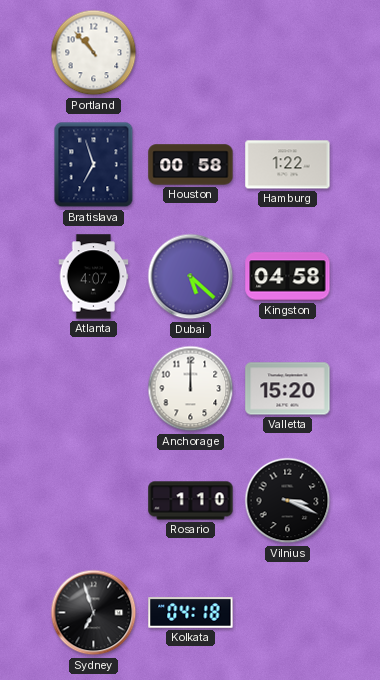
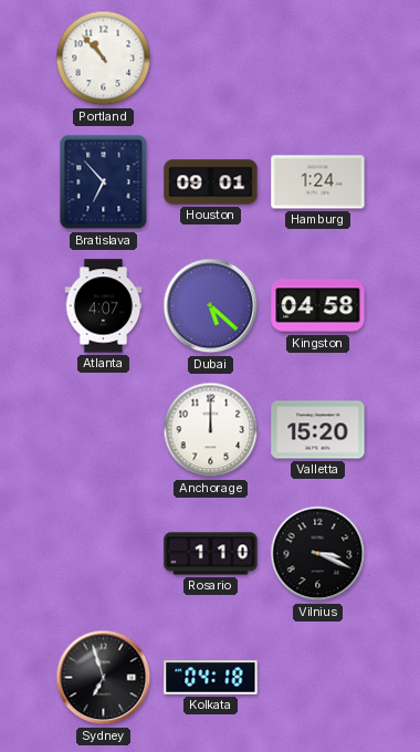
Bratislava: 6:57 -> 6:53
Houston: 00:58 -> 09:01
Hamburg: 1:22 -> 1:24
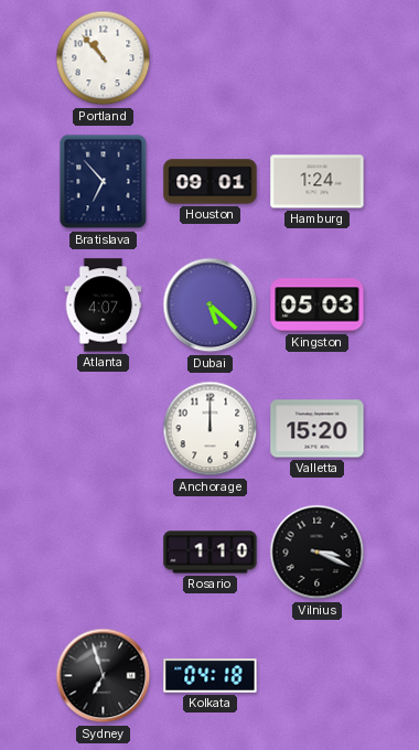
Kingston: 04:58 -> 05:03
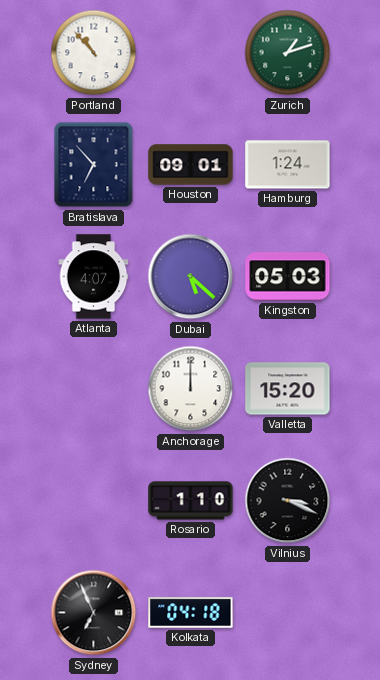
Zurich: none -> 1:12
Sydney: 6:57 -> 6:56
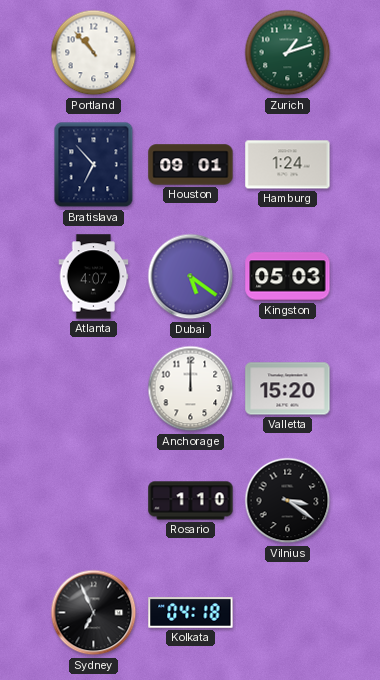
Dubai: 5:22 -> 5:21
Vilnius: 3:19 -> 3:21
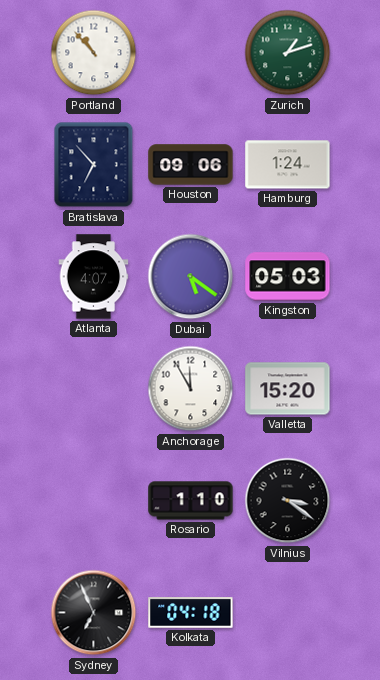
Houston: 09:01 -> 09:06
Anchorage: 12:00 -> 11:55
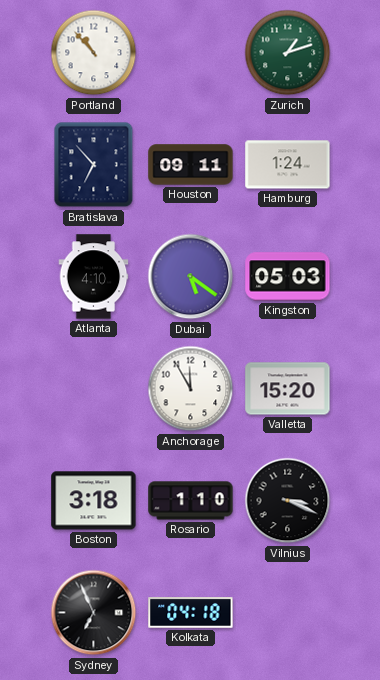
Houston: 09:06 -> 09:11
Atlanta: 4:07 -> 4:10
Boston: none -> 3:18
Vilnius: 3:21 -> 3:19
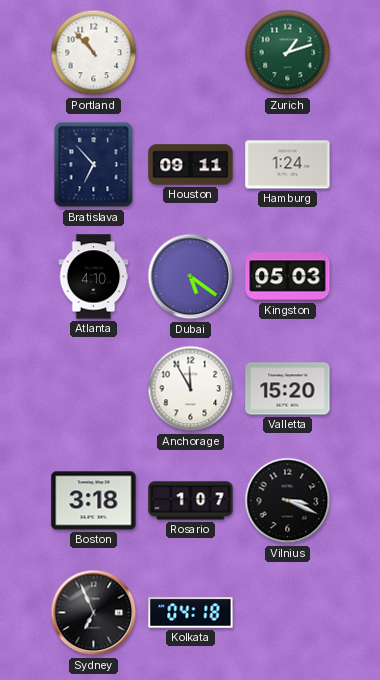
Rosario: 1:10 -> 1:07
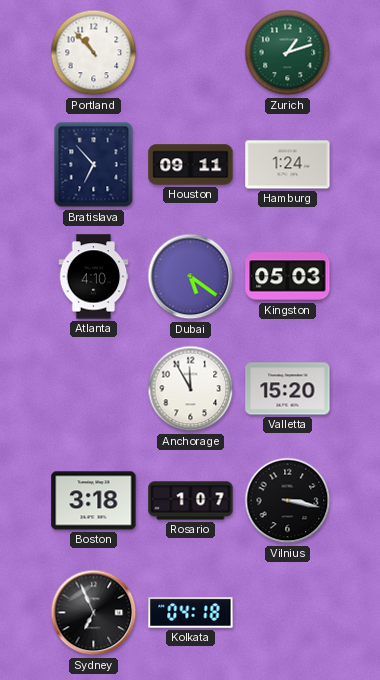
Vilnius: 3:19 -> 3:17
